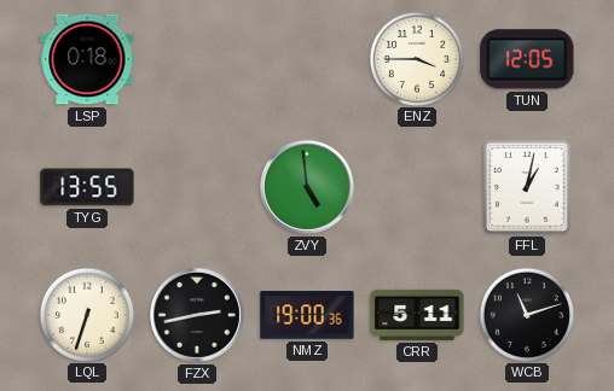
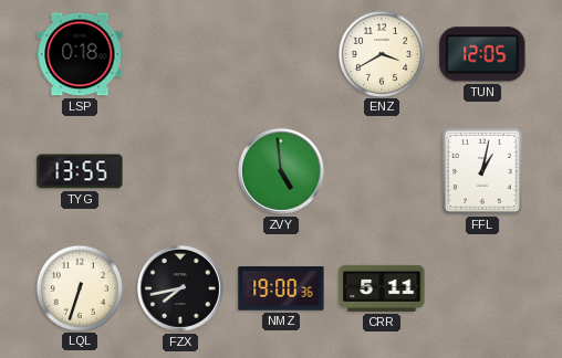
ENZ: 3:45 -> 3:40
FZX: 2:43 -> 7:43
WCB: 11:12 -> none
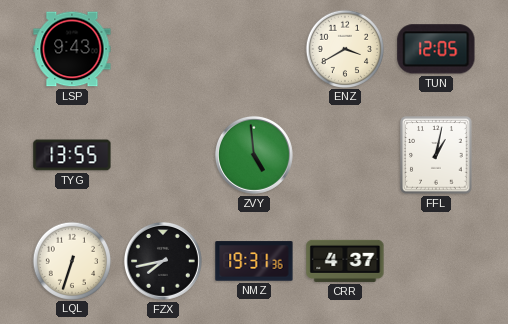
LSP: 0:18 -> 9:43
NMZ: 19:00 -> 19:31
CRR: 5:11 -> 4:37
